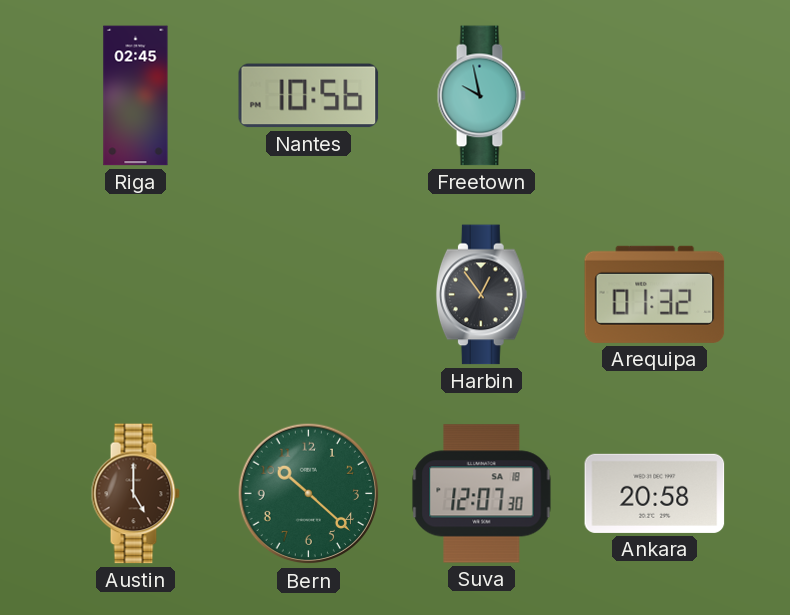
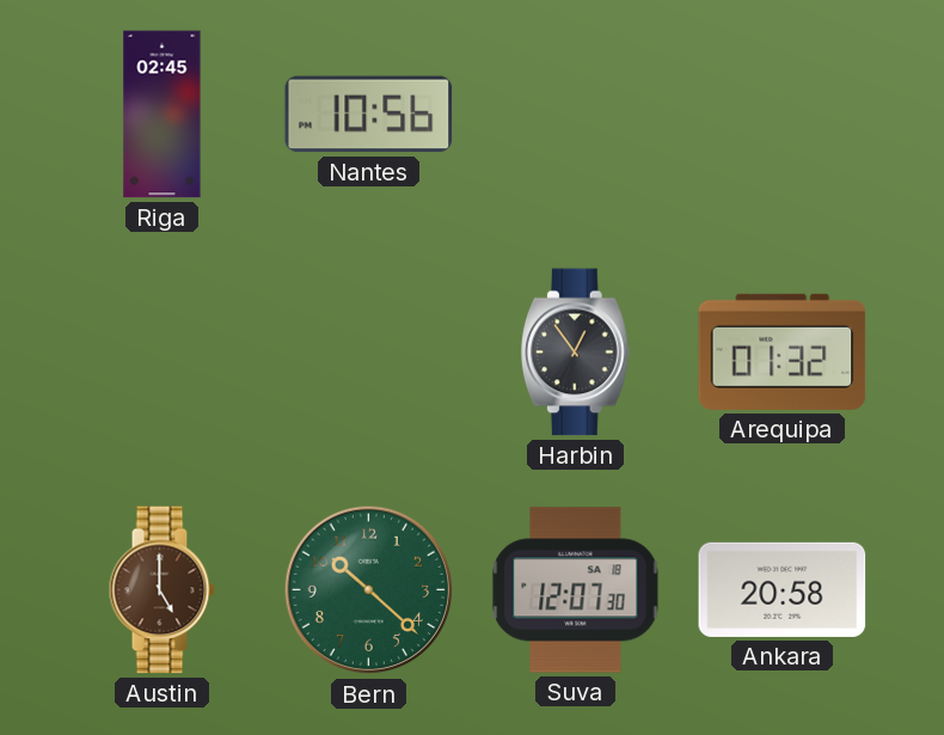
Freetown: 9:58 -> none
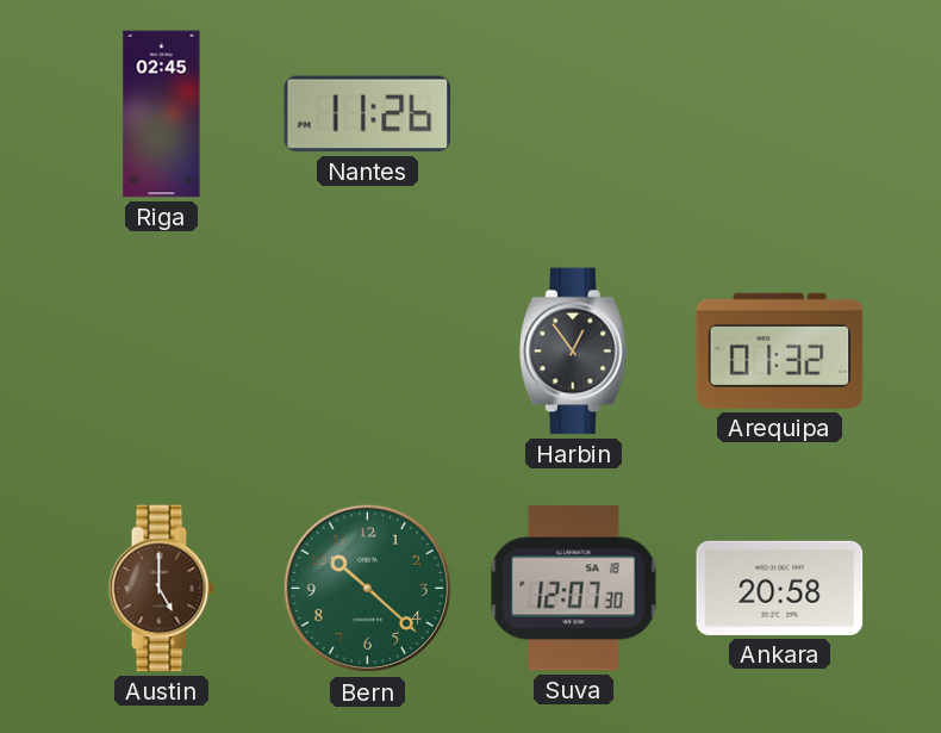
Nantes: 10:56 -> 11:26
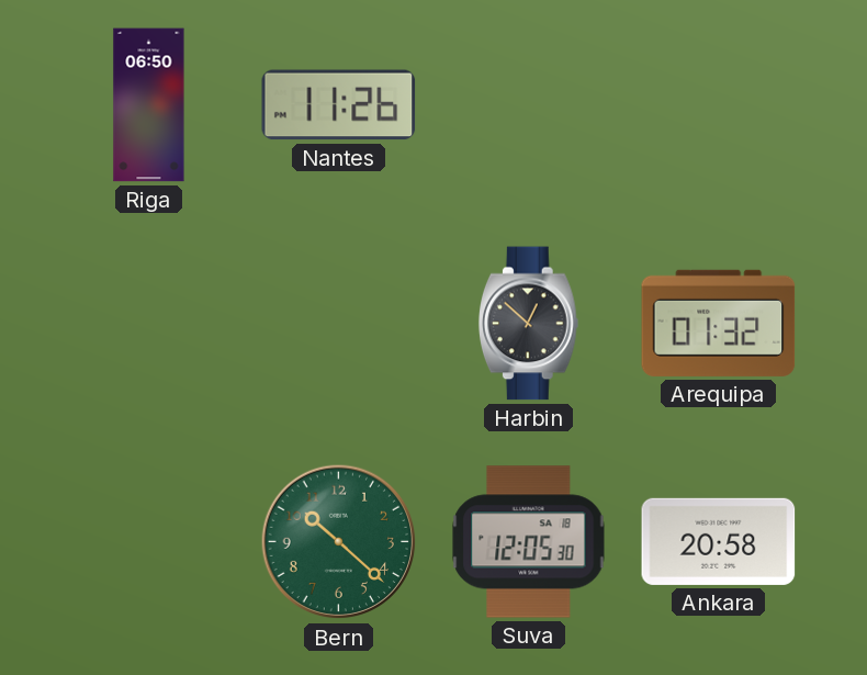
Riga: 02:45 -> 06:50
Harbin: 12:54 -> 12:52
Austin: 5:00 -> none
Suva: 12:07 -> 12:05
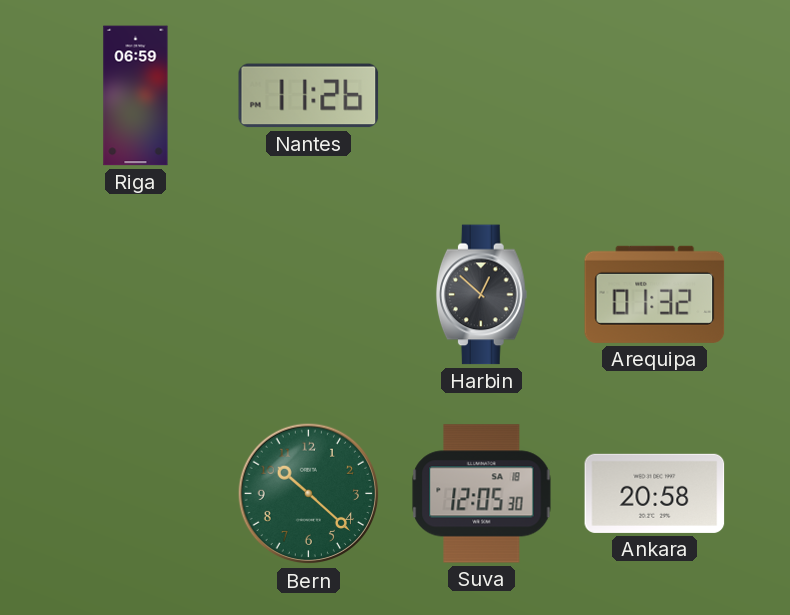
Riga: 06:50 -> 06:59
